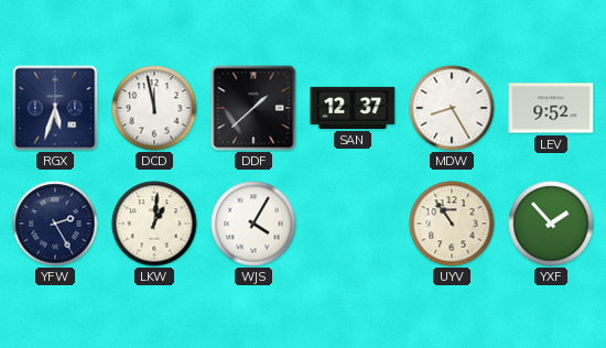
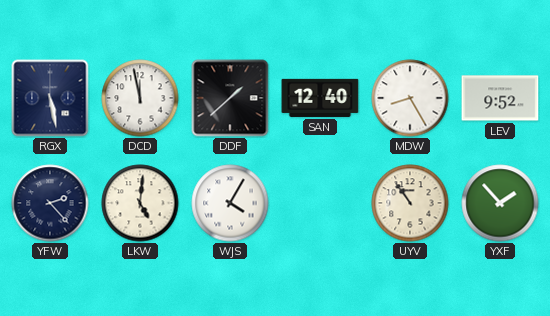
RGX: 5:33 -> 5:28
SAN: 12:37 -> 12:40
YFW: 2:25 -> 2:23
LKW: 1:01 -> 5:01
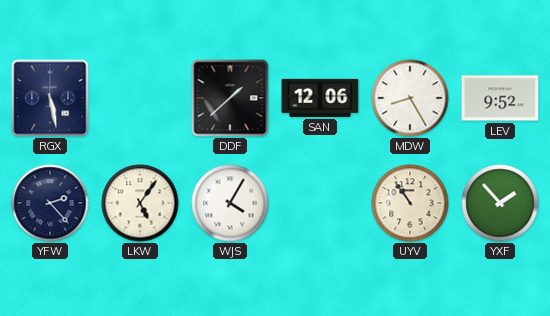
DCD: 11:58 -> none
SAN: 12:40 -> 12:06
LKW: 5:01 -> 5:06
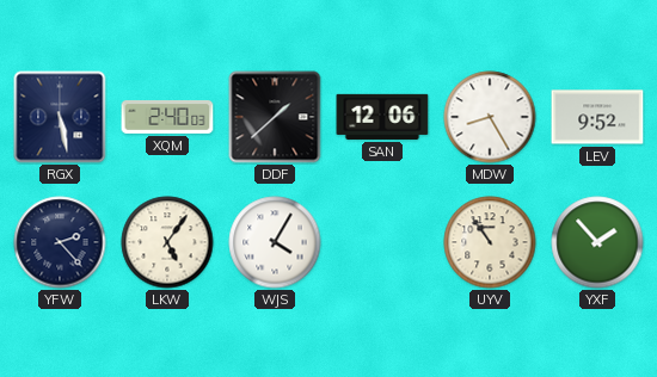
XQM: none -> 2:40
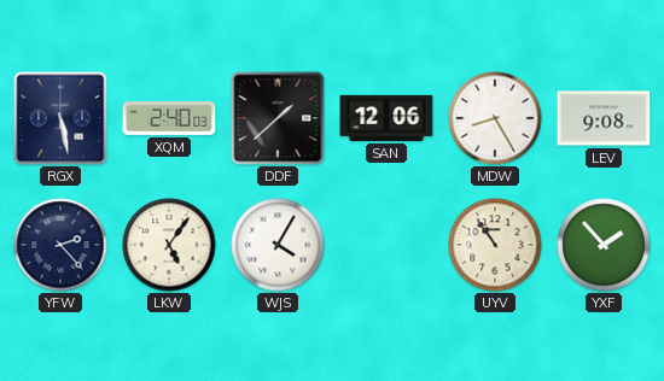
LEV: 9:52 -> 9:08
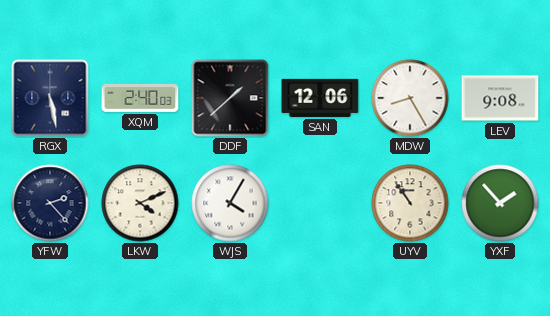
LKW: 5:06 -> 4:11
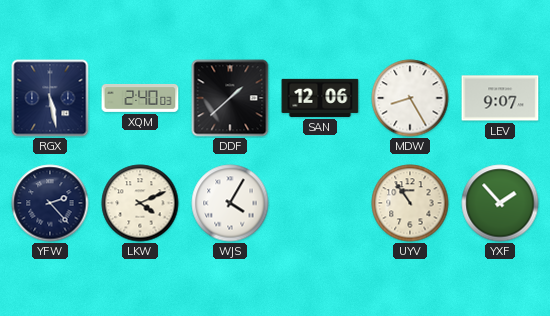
LEV: 9:08 -> 9:07
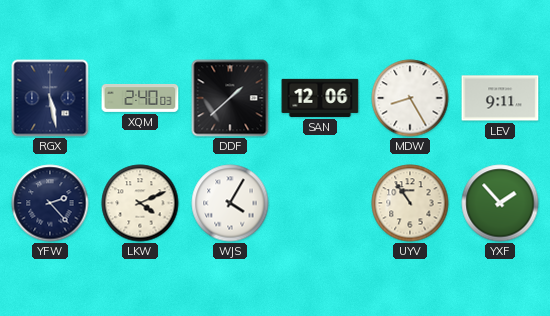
LEV: 9:07 -> 9:11
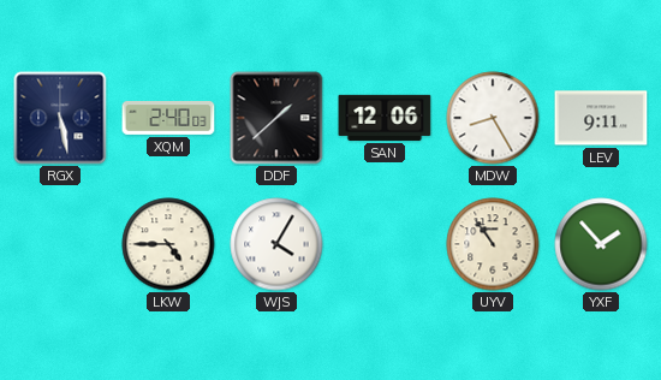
YFW: 2:23 -> none
LKW: 4:11 -> 4:45
